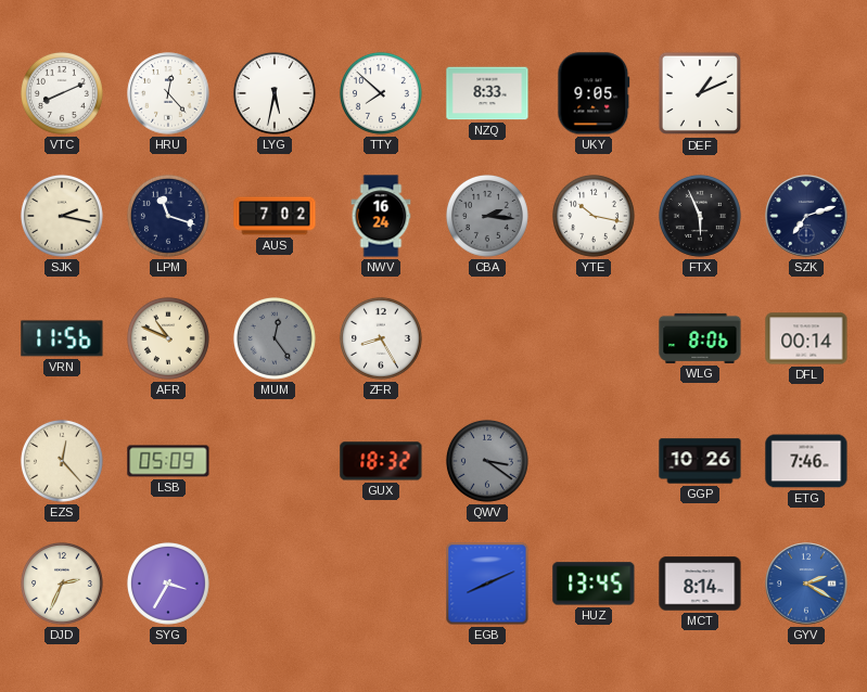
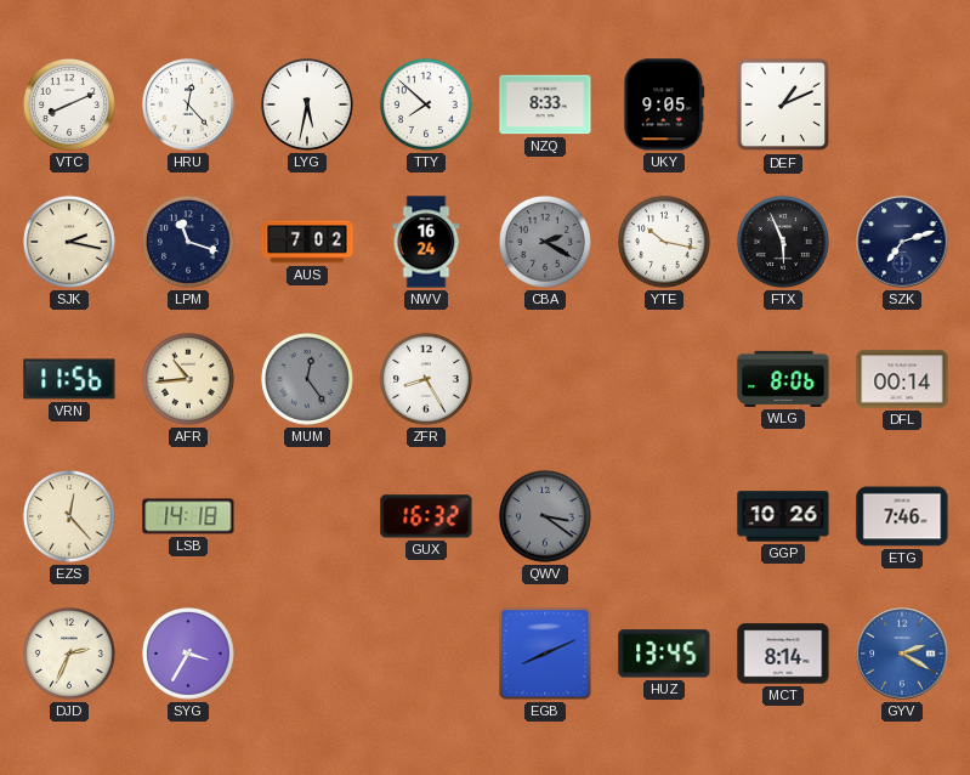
CBA: 2:16 -> 2:20
AFR: 10:49 -> 10:44
LSB: 05:09 -> 14:18
GUX: 18:32 -> 16:32
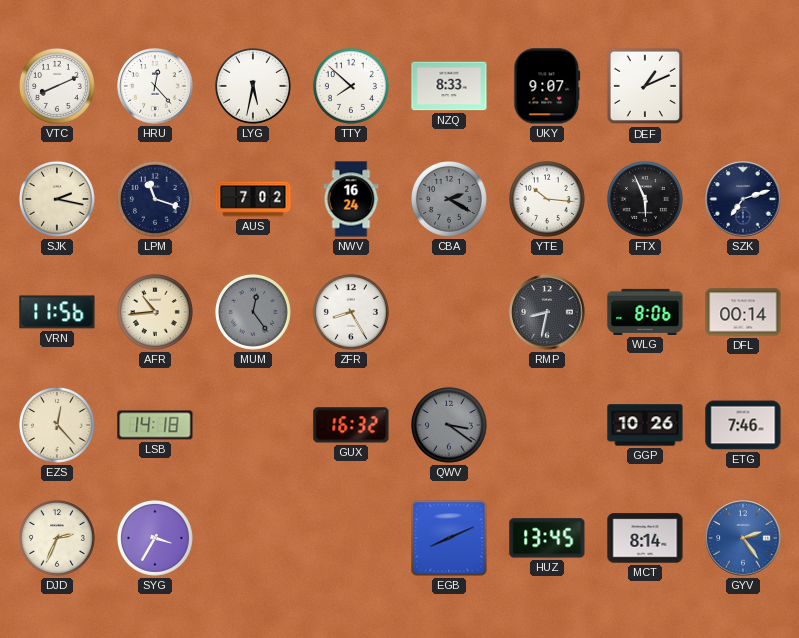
UKY: 9:05 -> 9:07
YTE: 10:17 -> 10:16
RMP: none -> 8:32
GYV: 2:20 -> 2:24
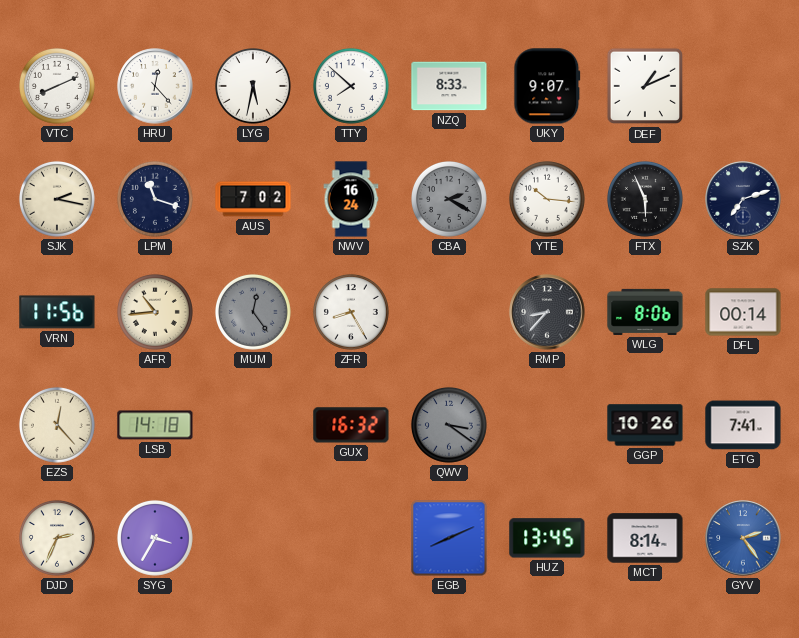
RMP: 8:32 -> 8:37
ETG: 7:46 -> 7:41
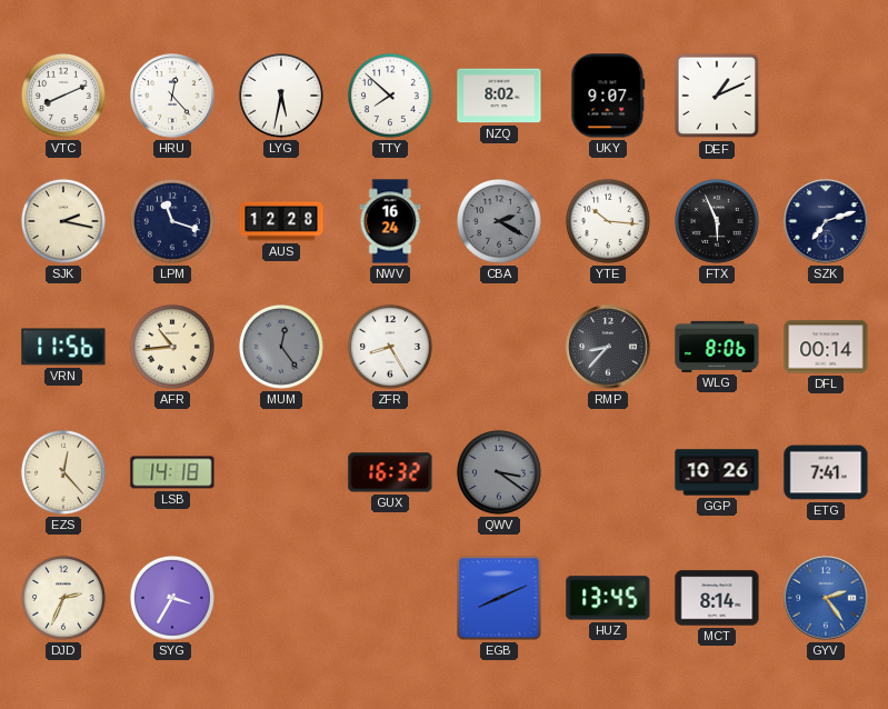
NZQ: 8:33 -> 8:02
AUS: 7:02 -> 12:28
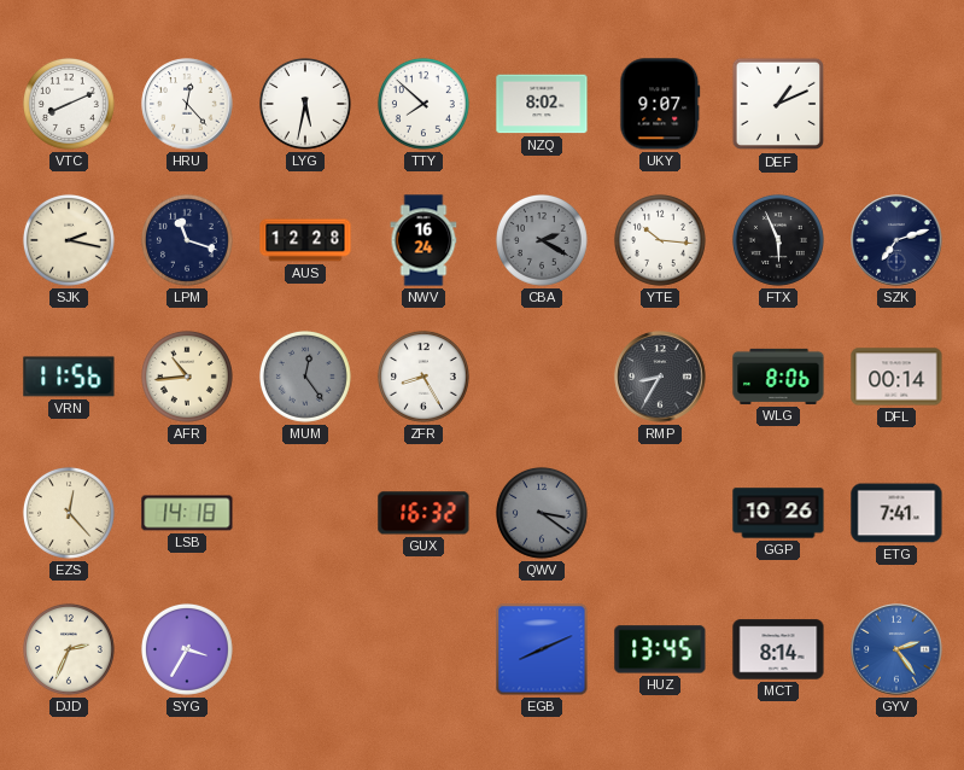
RMP: 8:37 -> 8:35
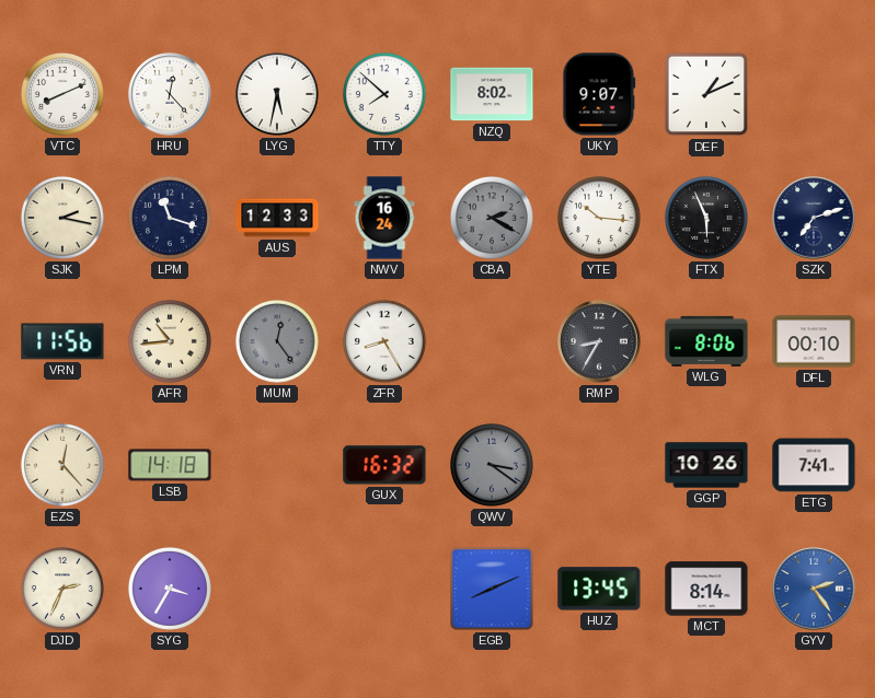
AUS: 12:28 -> 12:33
DFL: 00:14 -> 00:10
